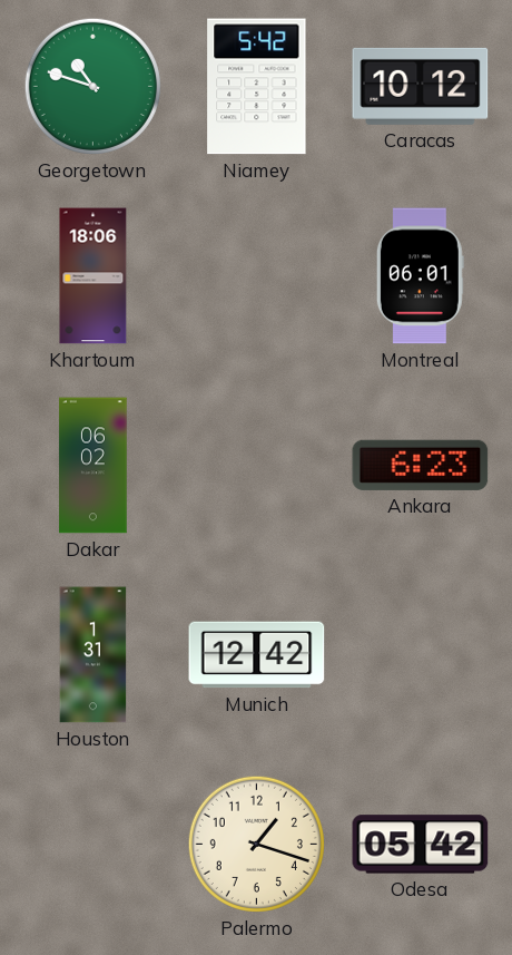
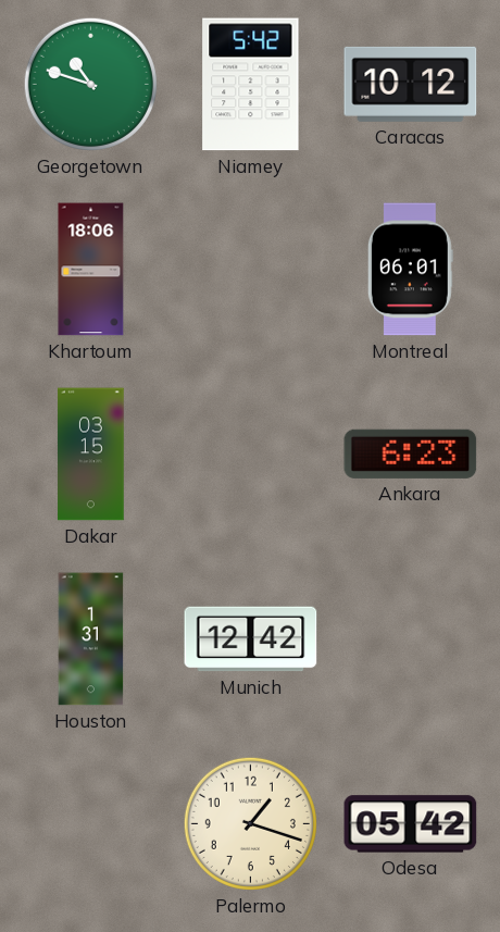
Dakar: 06:02 -> 03:15
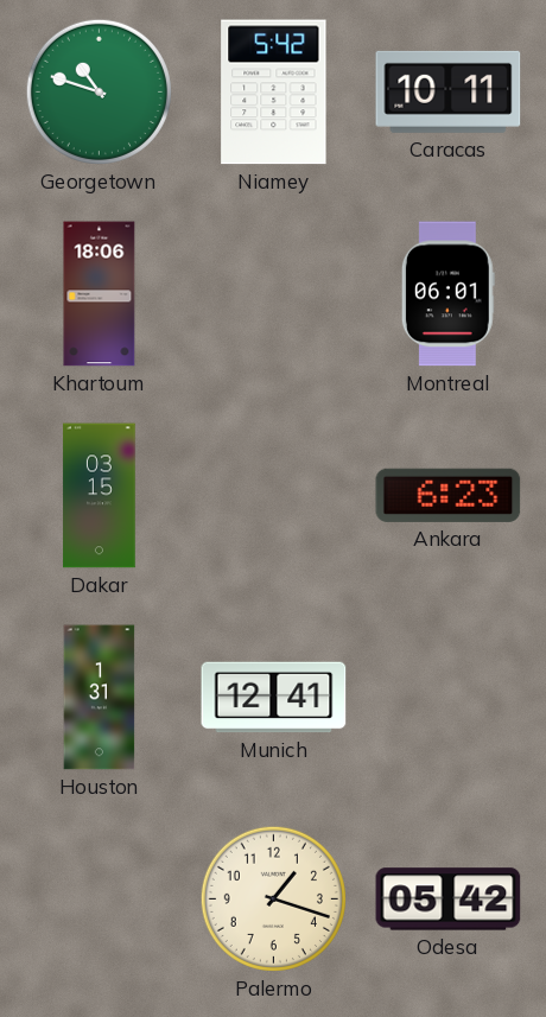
Caracas: 10:12 -> 10:11
Munich: 12:42 -> 12:41
